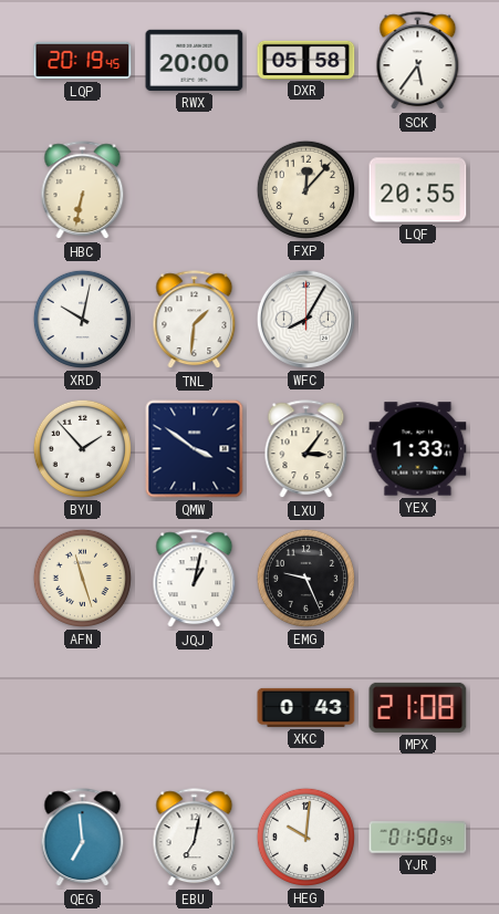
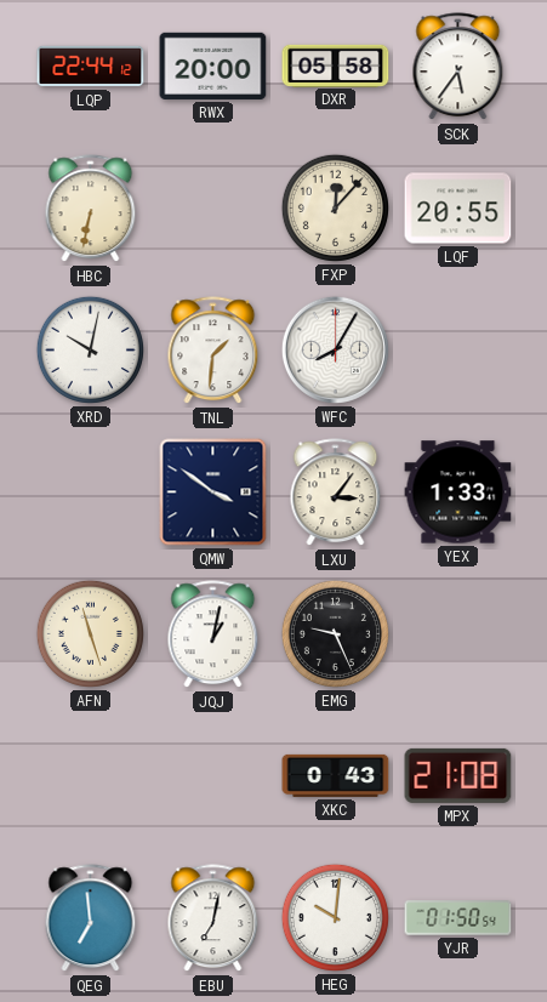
LQP: 20:19 -> 22:44
BYU: 1:53 -> none
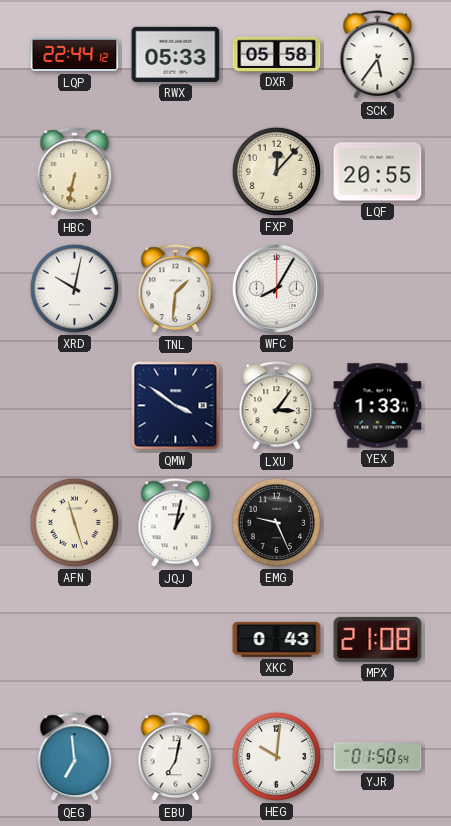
RWX: 20:00 -> 05:33
